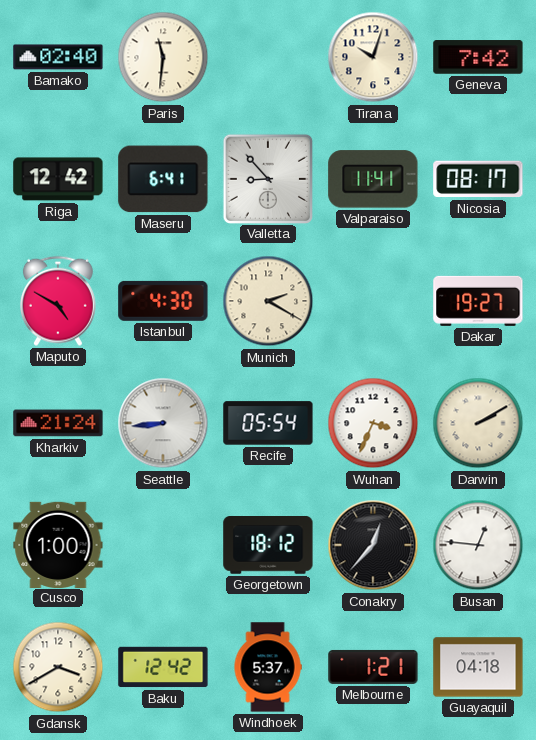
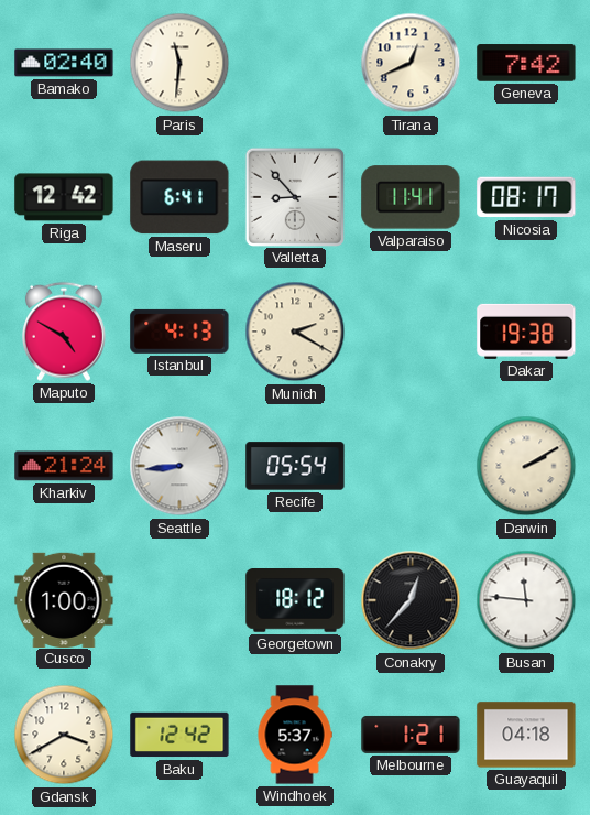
Tirana: 10:03 -> 12:41
Istanbul: 4:30 -> 4:13
Dakar: 19:27 -> 19:38
Wuhan: 3:34 -> none
Busan: 12:46 -> 11:46
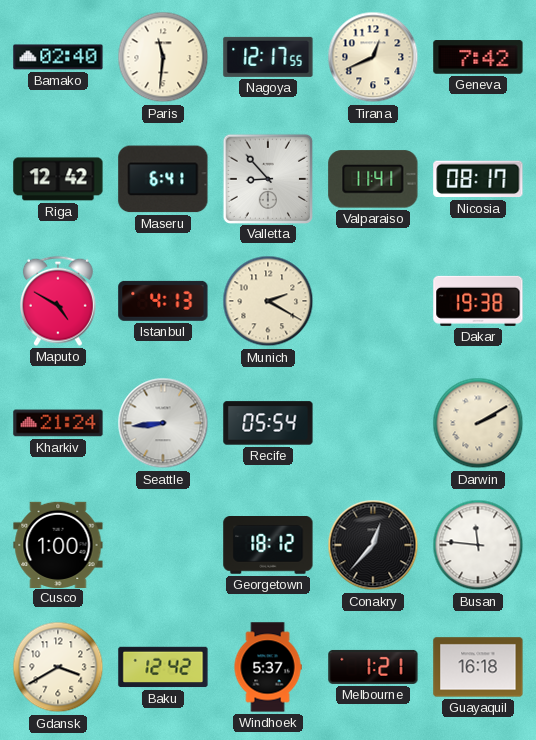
Nagoya: none -> 12:17
Guayaquil: 04:18 -> 16:18
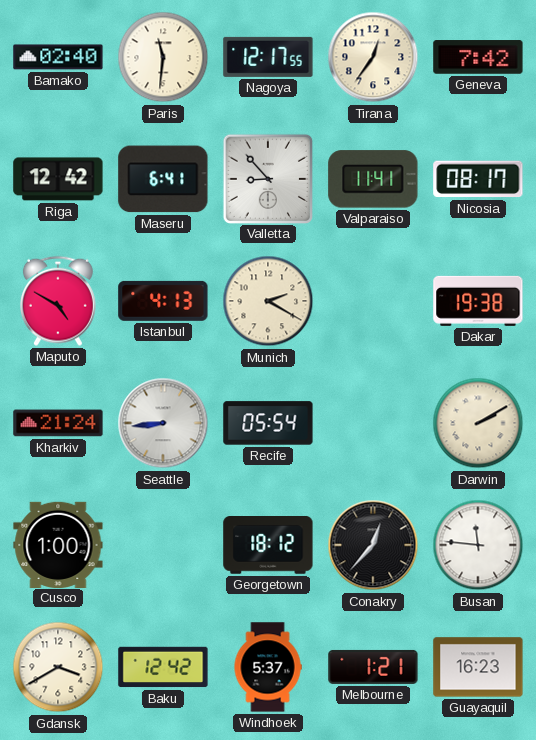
Tirana: 12:41 -> 12:36
Guayaquil: 16:18 -> 16:23
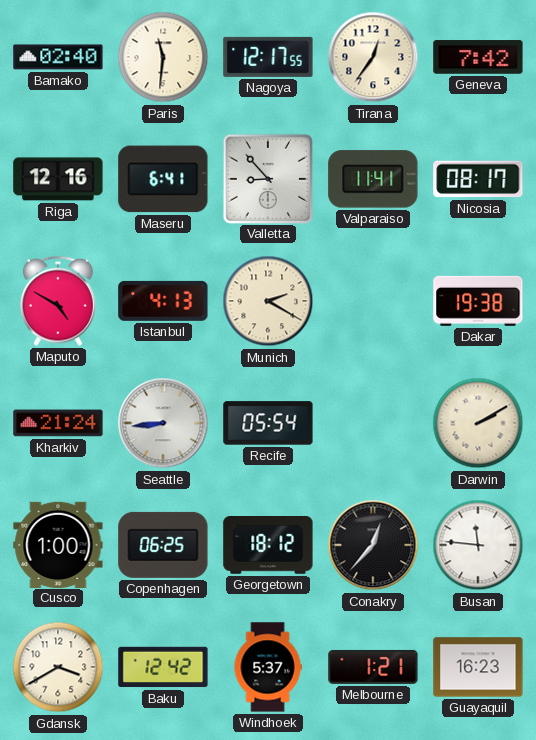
Riga: 12:42 -> 12:16
Copenhagen: none -> 06:25
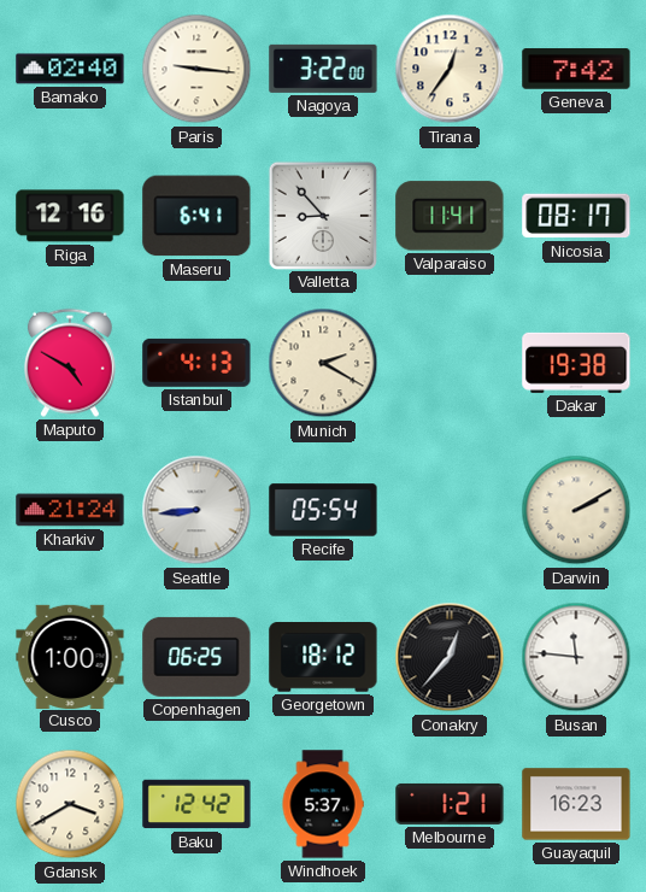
Paris: 11:31 -> 9:16
Nagoya: 12:17 -> 3:22
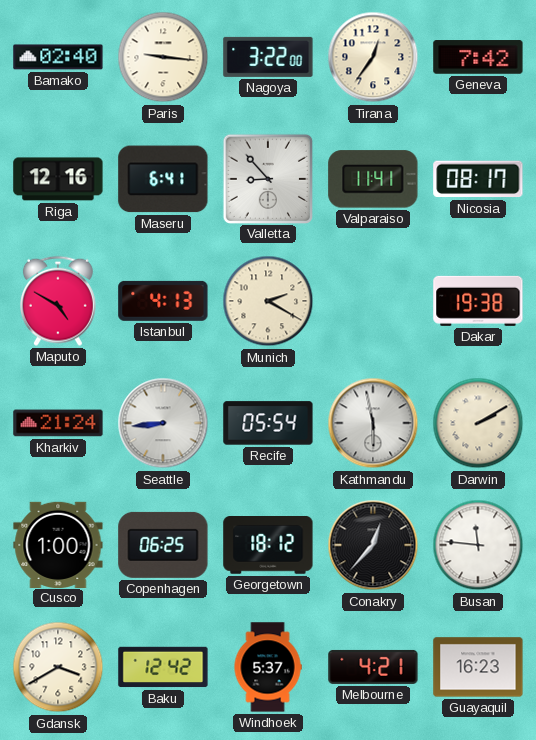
Kathmandu: none -> 5:58
Melbourne: 1:21 -> 4:21
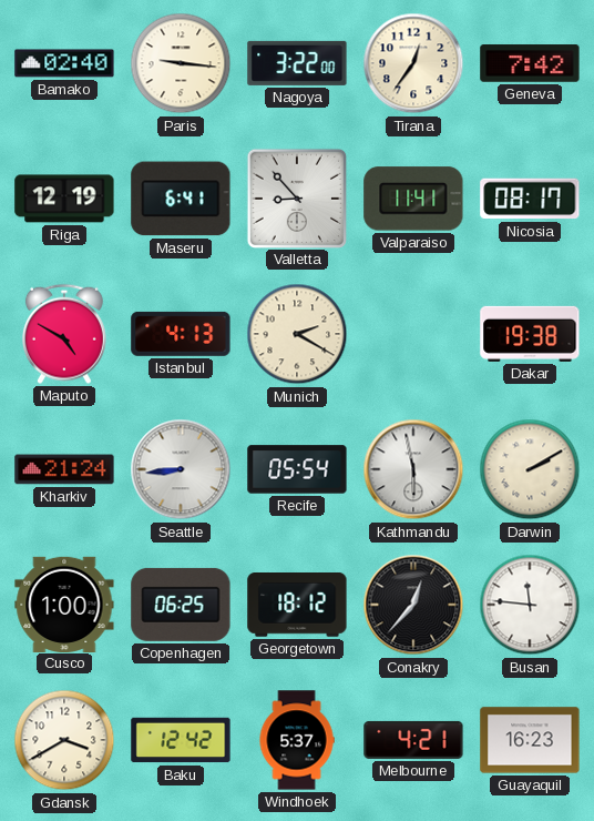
Riga: 12:16 -> 12:19
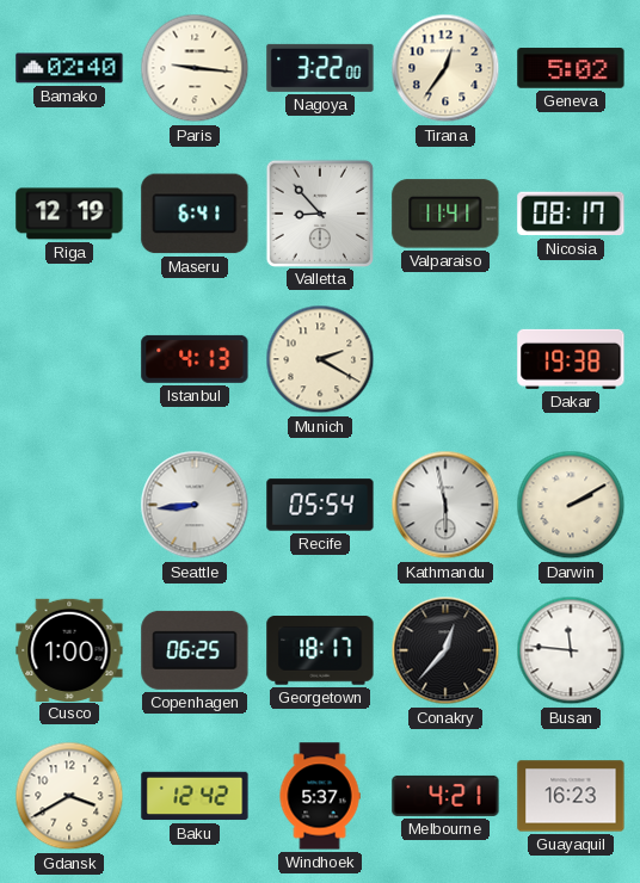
Geneva: 7:42 -> 5:02
Maputo: 4:50 -> none
Kharkiv: 21:24 -> none
Georgetown: 18:12 -> 18:17
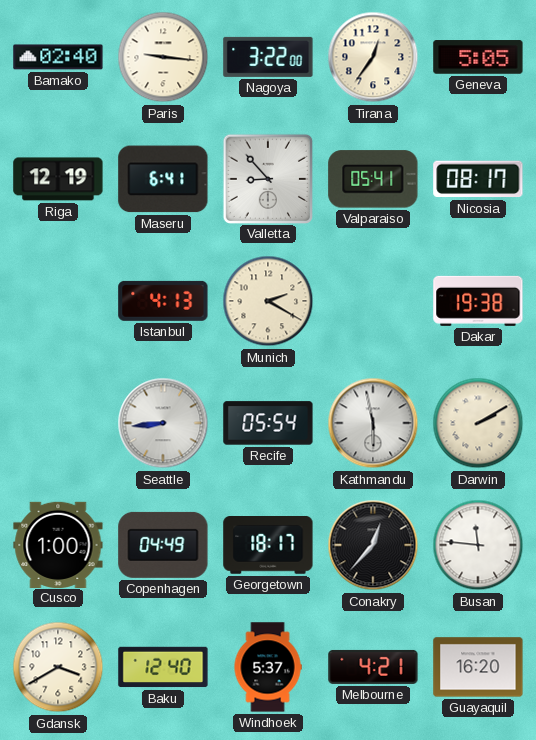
Geneva: 5:02 -> 5:05
Valparaiso: 11:41 -> 05:41
Copenhagen: 06:25 -> 04:49
Baku: 12:42 -> 12:40
Guayaquil: 16:23 -> 16:20
